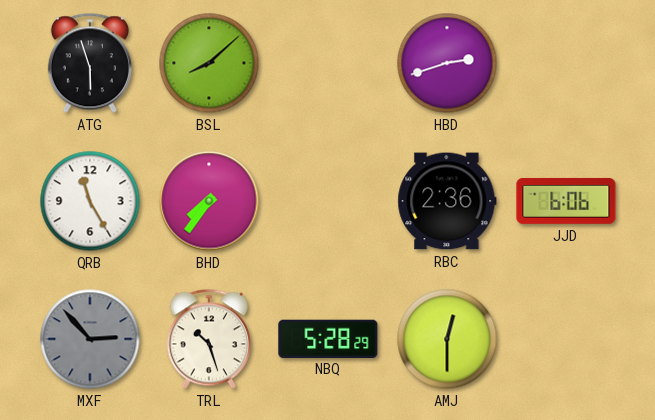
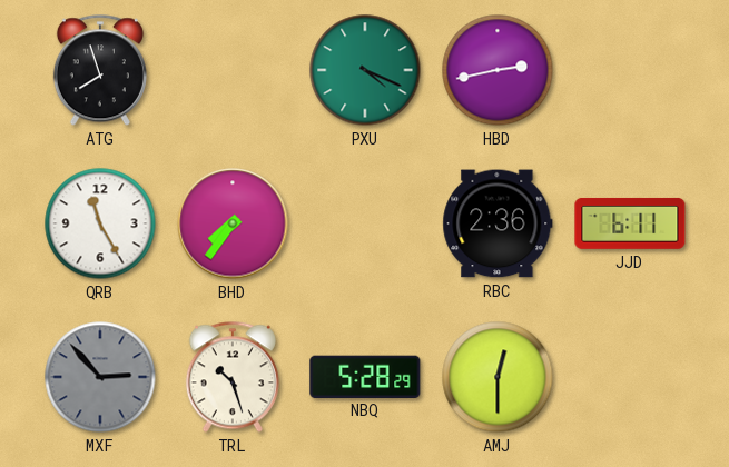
ATG: 5:57 -> 7:57
BSL: 8:08 -> none
PXU: none -> 4:19
HBD: 2:42 -> 2:43
JJD: 6:06 -> 6:11
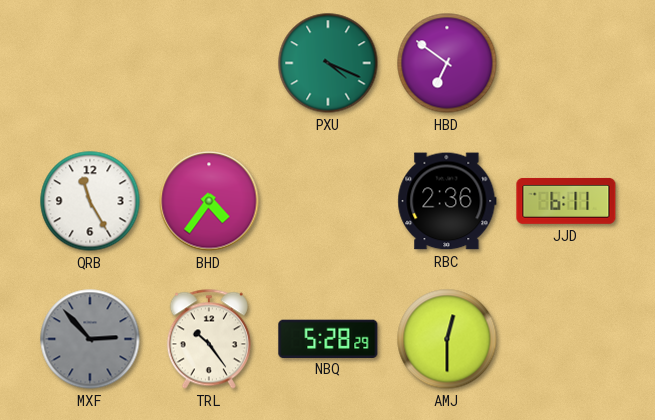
ATG: 7:57 -> none
HBD: 2:43 -> 6:51
BHD: 7:36 -> 4:36
TRL: 10:27 -> 10:24
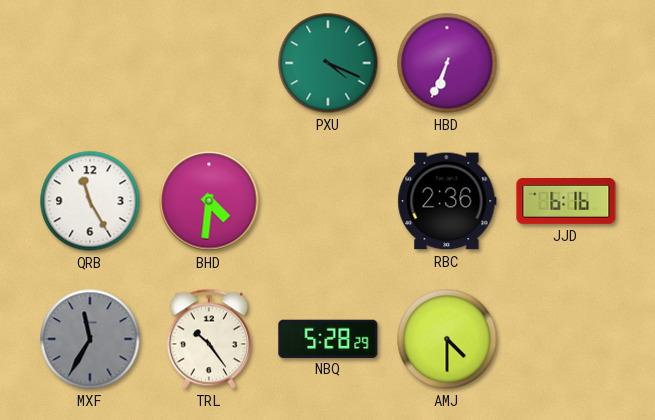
HBD: 6:51 -> 6:34
BHD: 4:36 -> 4:31
JJD: 6:11 -> 6:16
MXF: 2:53 -> 11:35
AMJ: 12:30 -> 4:30
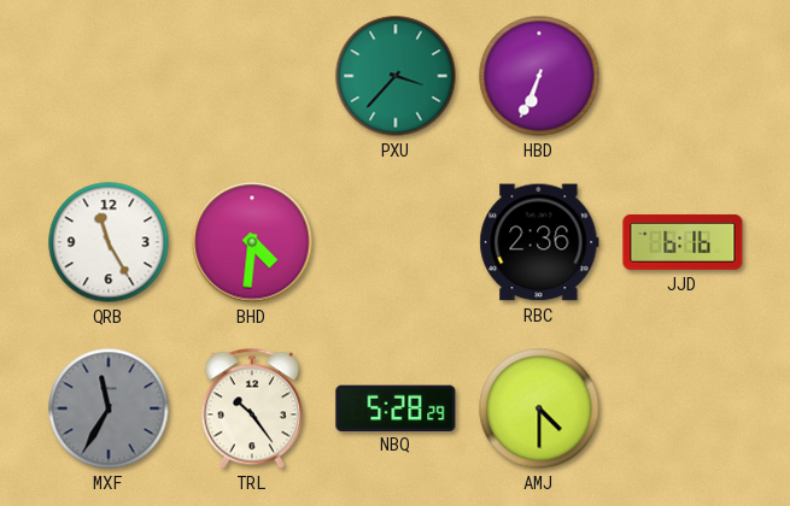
PXU: 4:19 -> 3:37
